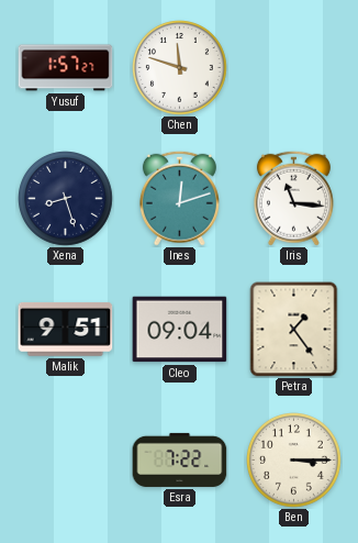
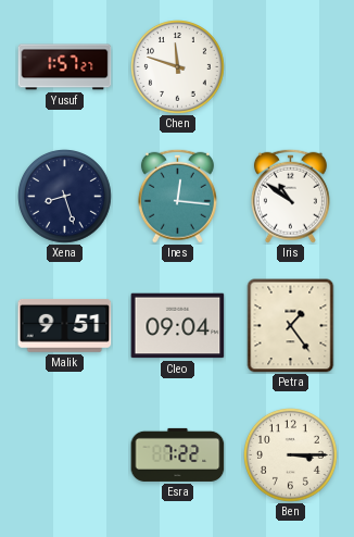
Ines: 12:12 -> 12:16
Iris: 11:16 -> 10:51
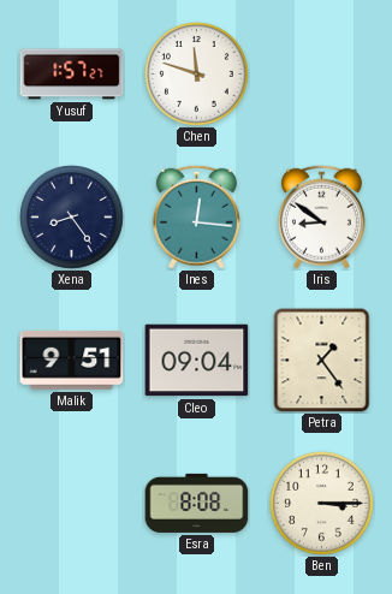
Xena: 8:27 -> 8:24
Iris: 10:51 -> 8:51
Esra: 7:22 -> 8:08
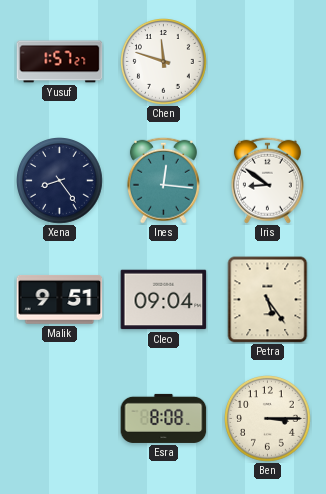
Petra: 1:24 -> 5:24
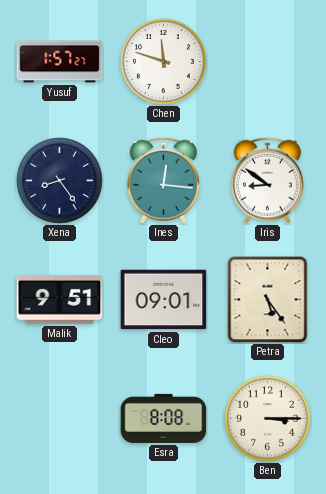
Cleo: 09:04 -> 09:01
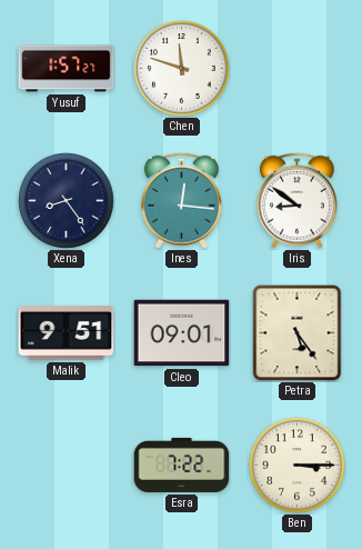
Esra: 8:08 -> 7:22
